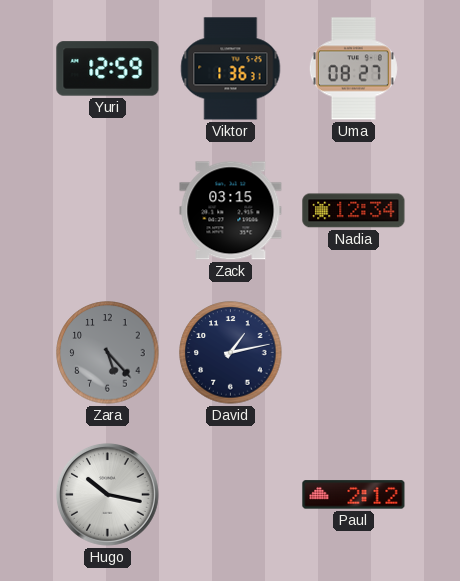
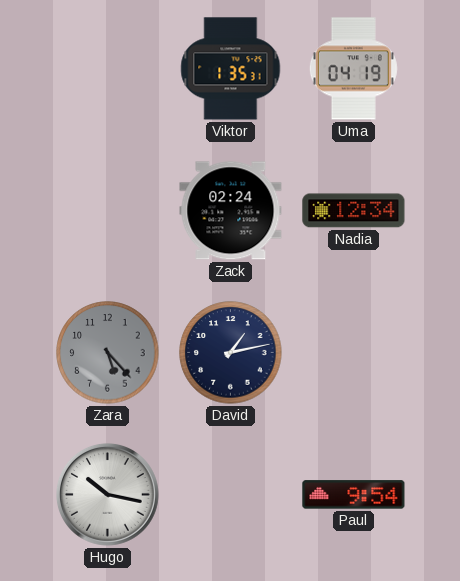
Yuri: 12:59 -> none
Viktor: 1:36 -> 1:35
Uma: 08:27 -> 04:19
Zack: 03:15 -> 02:24
Paul: 2:12 -> 9:54
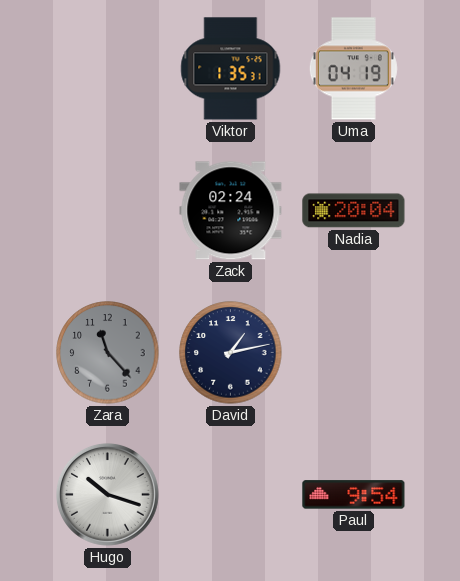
Nadia: 12:34 -> 20:04
Zara: 5:23 -> 11:23
Hugo: 10:17 -> 10:18
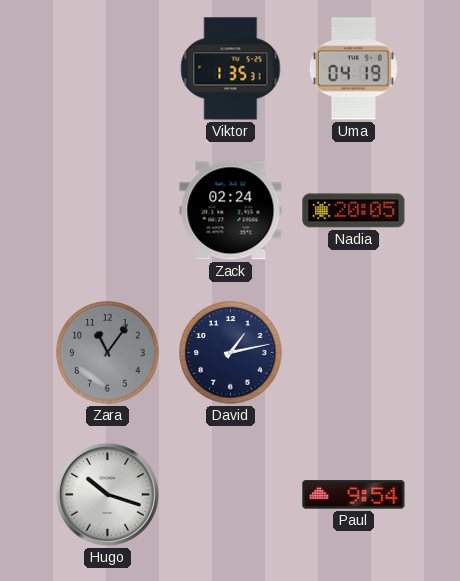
Nadia: 20:04 -> 20:05
Zara: 11:23 -> 11:06
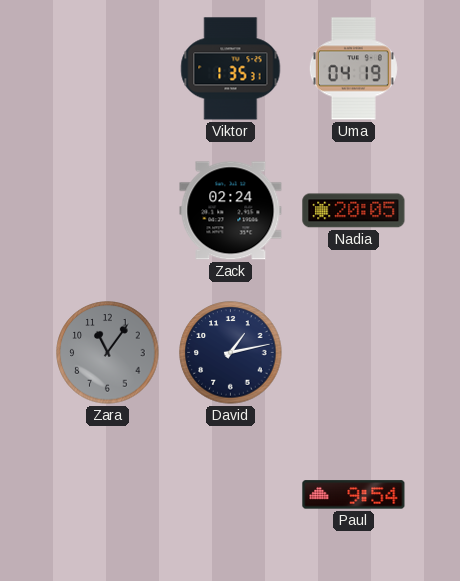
Hugo: 10:18 -> none
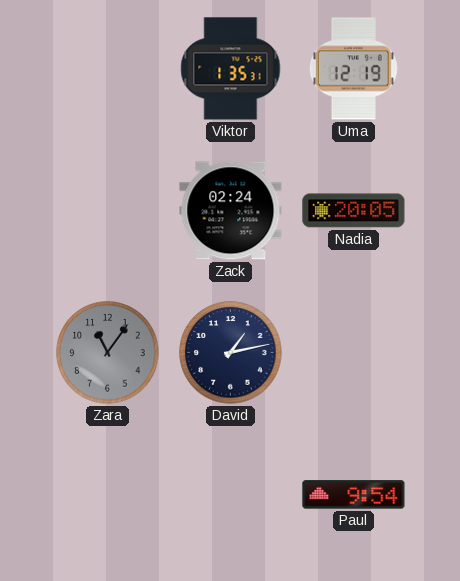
Uma: 04:19 -> 12:19
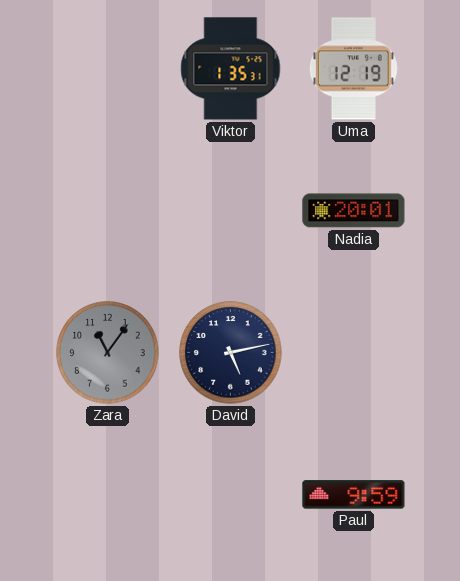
Zack: 02:24 -> none
Nadia: 20:05 -> 20:01
David: 1:13 -> 5:13
Paul: 9:54 -> 9:59
